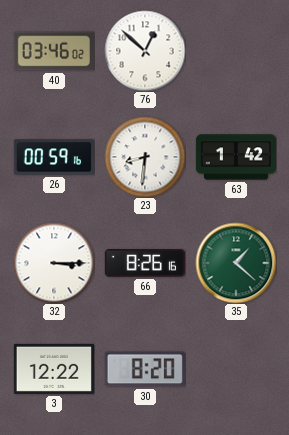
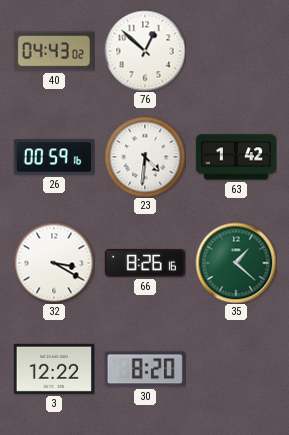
40: 03:46 -> 04:43
23: 8:31 -> 4:31
32: 3:15 -> 3:20
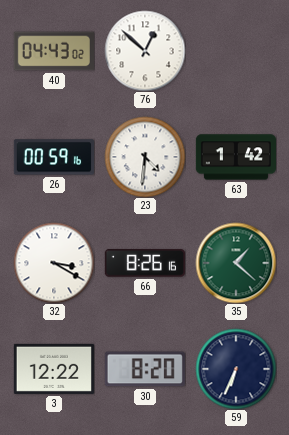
59: none -> 6:34
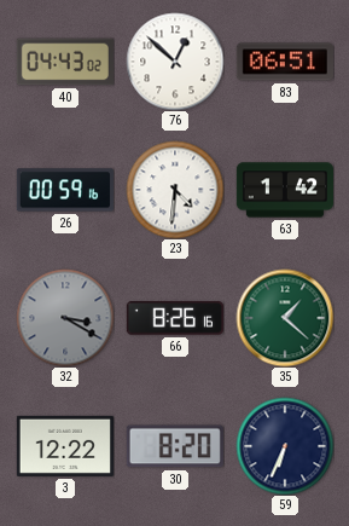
83: none -> 06:51
32 dial: white -> grey
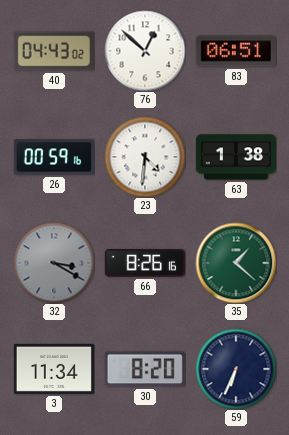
63: 1:42 -> 1:38
3: 12:22 -> 11:34
